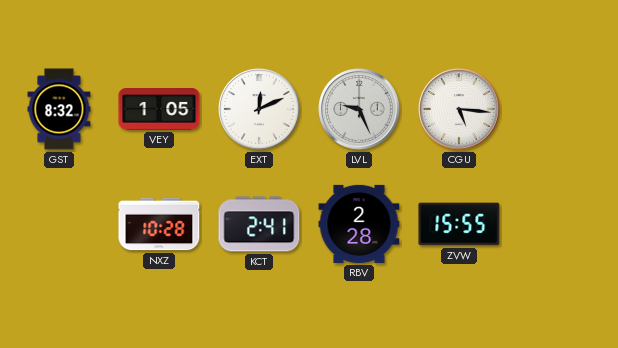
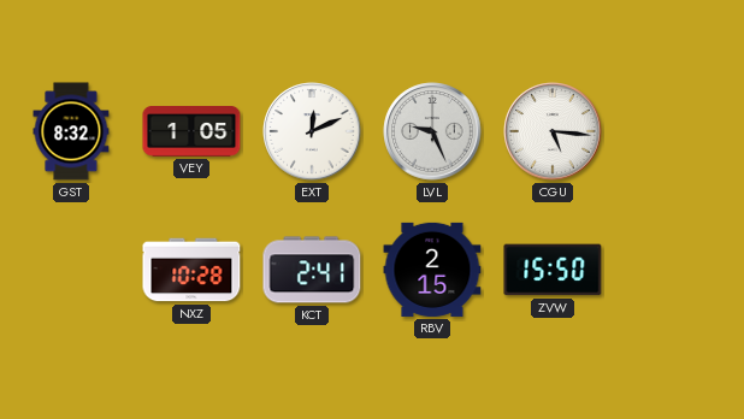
RBV: 2:28 -> 2:15
ZVW: 15:55 -> 15:50
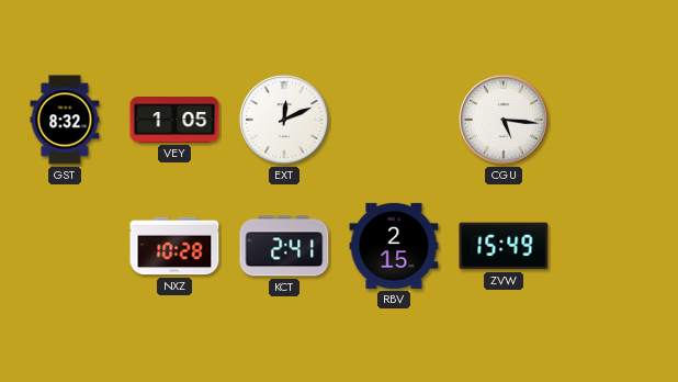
LVL: 9:26 -> none
ZVW: 15:50 -> 15:49
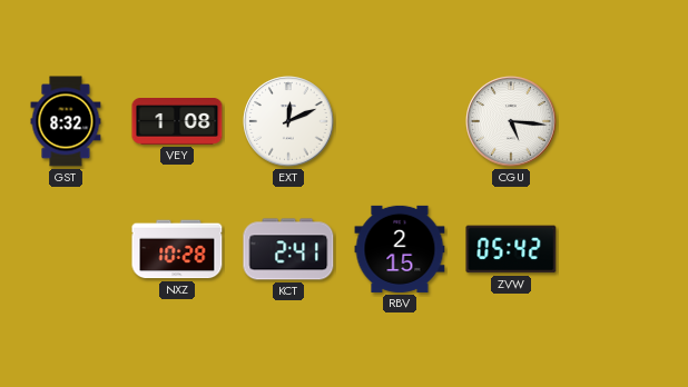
VEY: 1:05 -> 1:08
ZVW: 15:49 -> 05:42
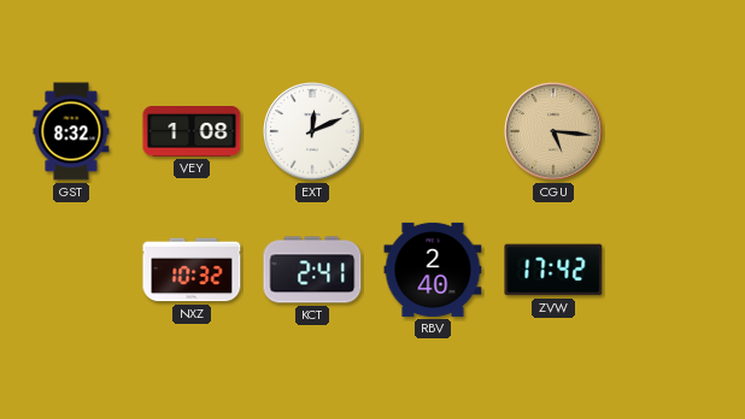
CGU dial: white -> champagne
NXZ: 10:28 -> 10:32
RBV: 2:15 -> 2:40
ZVW: 05:42 -> 17:42
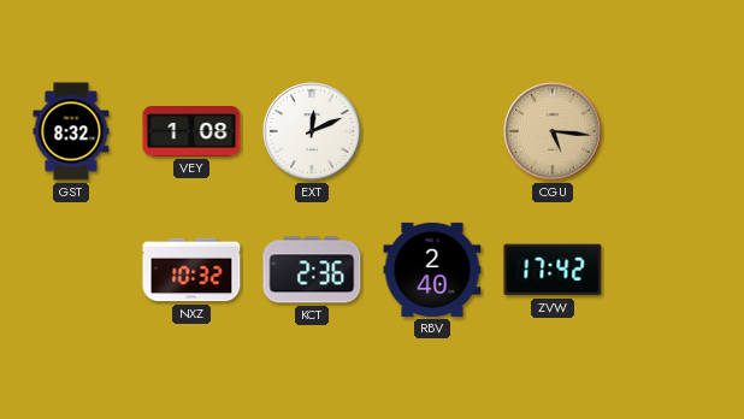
KCT: 2:41 -> 2:36
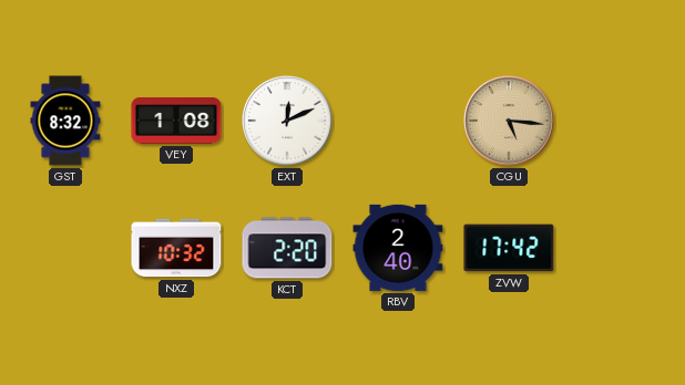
KCT: 2:36 -> 2:20
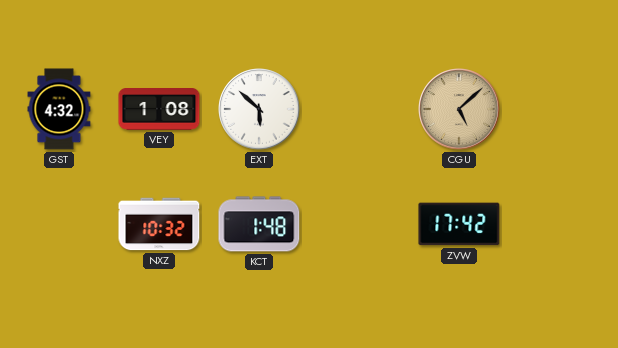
GST: 8:32 -> 4:32
EXT: 12:11 -> 5:52
CGU: 5:16 -> 5:08
KCT: 2:20 -> 1:48
RBV: 2:40 -> none
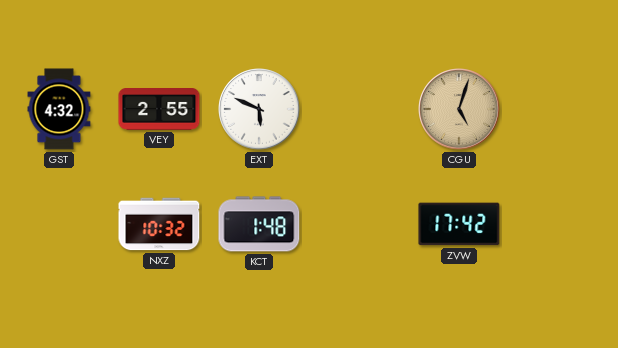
VEY: 1:08 -> 2:55
EXT: 5:52 -> 5:49
CGU: 5:08 -> 5:03
